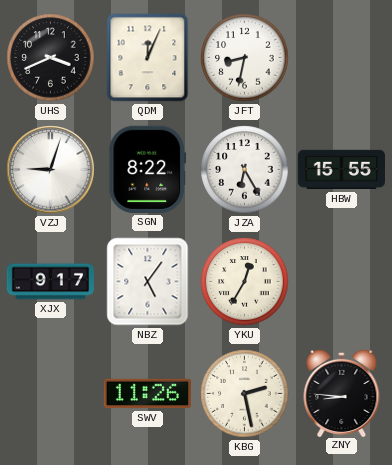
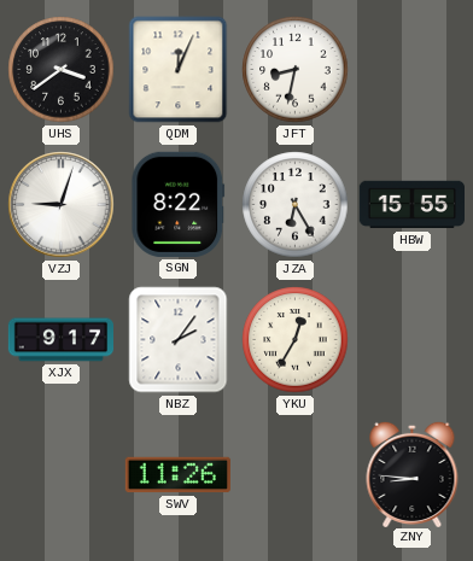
UHS: 3:41 -> 3:39
NBZ: 5:06 -> 2:06
KBG: 2:28 -> none
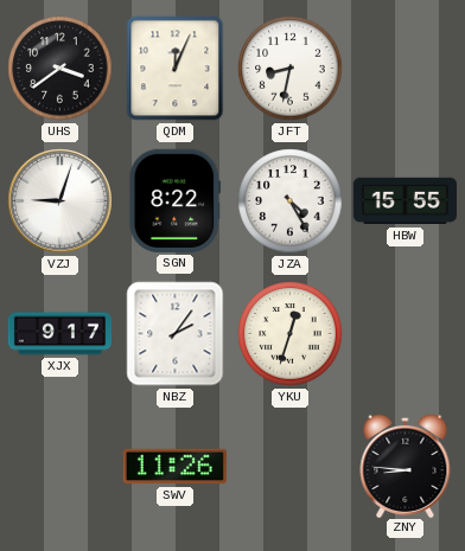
JZA: 6:25 -> 4:25
YKU: 12:35 -> 12:33
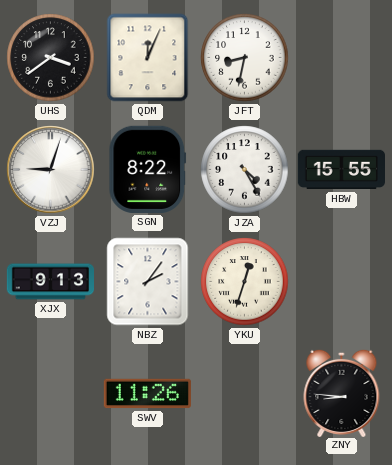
XJX: 9:17 -> 9:13
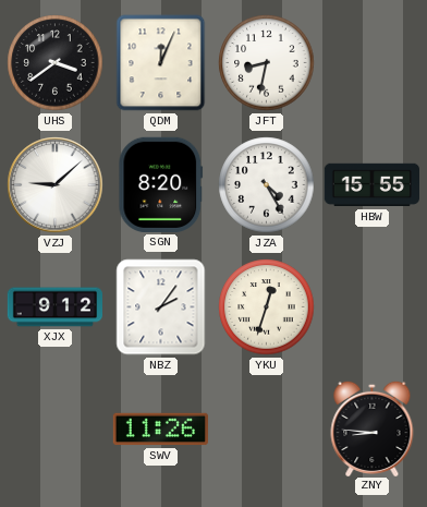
VZJ: 9:03 -> 9:08
SGN: 8:22 -> 8:20
XJX: 9:13 -> 9:12
